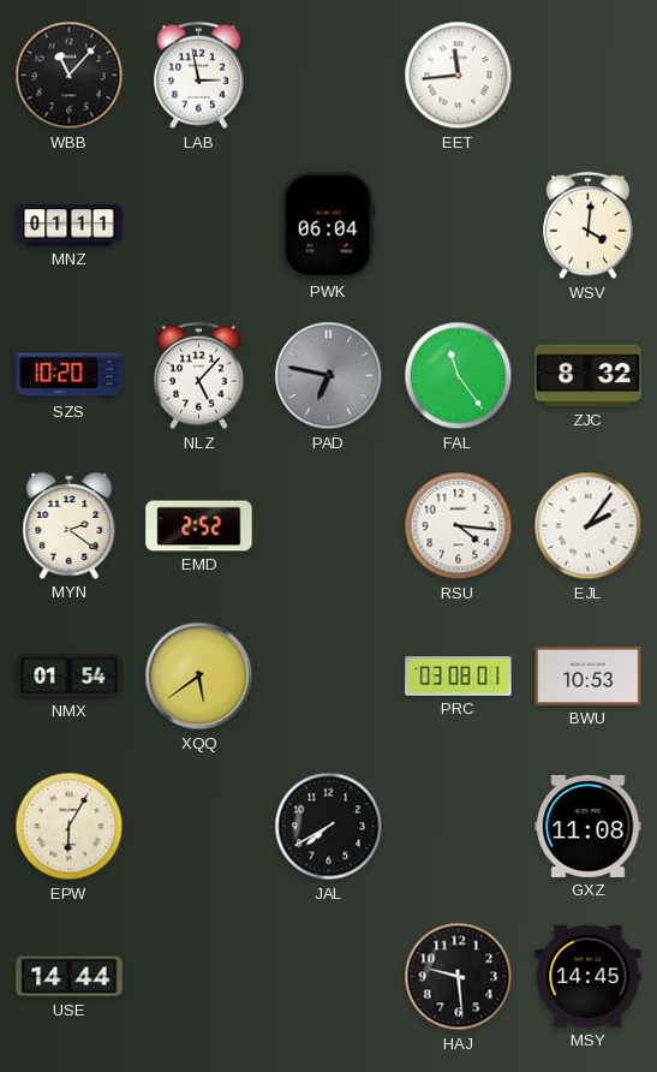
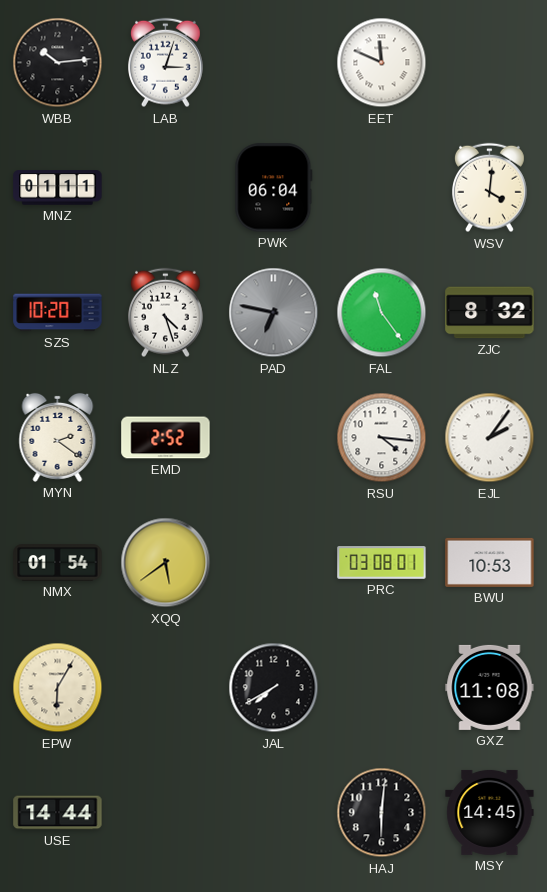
WBB: 11:07 -> 10:14
LAB: 2:58 -> 3:03
EET: 11:44 -> 11:49
NLZ: 5:07 -> 4:27
HAJ: 9:29 -> 6:01
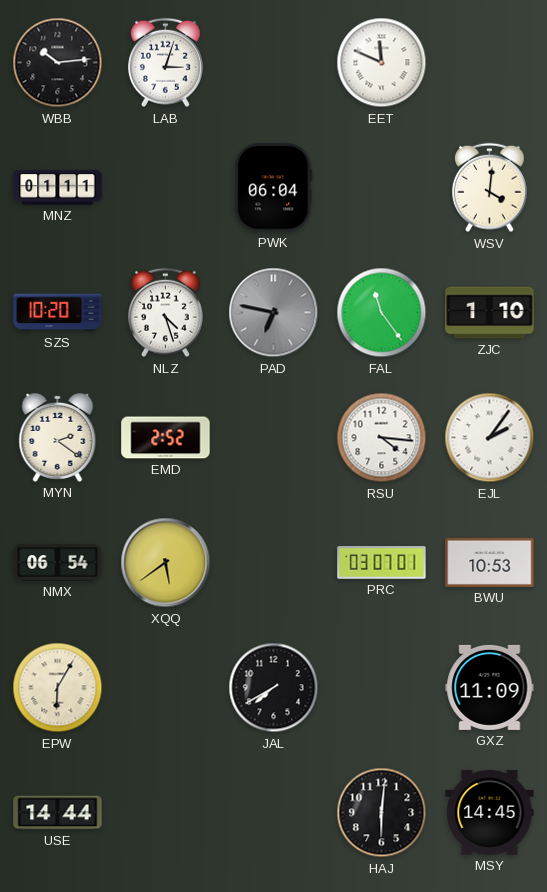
ZJC: 8:32 -> 1:10
NMX: 01:54 -> 06:54
PRC: 03:08 -> 03:07
GXZ: 11:08 -> 11:09
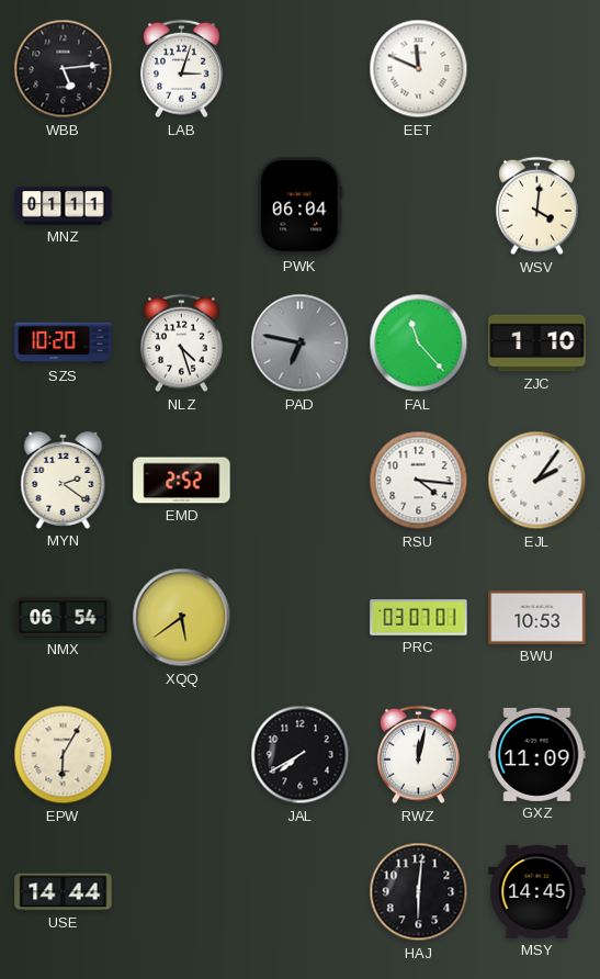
WBB: 10:14 -> 5:14
FAL: 11:24 -> 11:23
RWZ: none -> 12:02
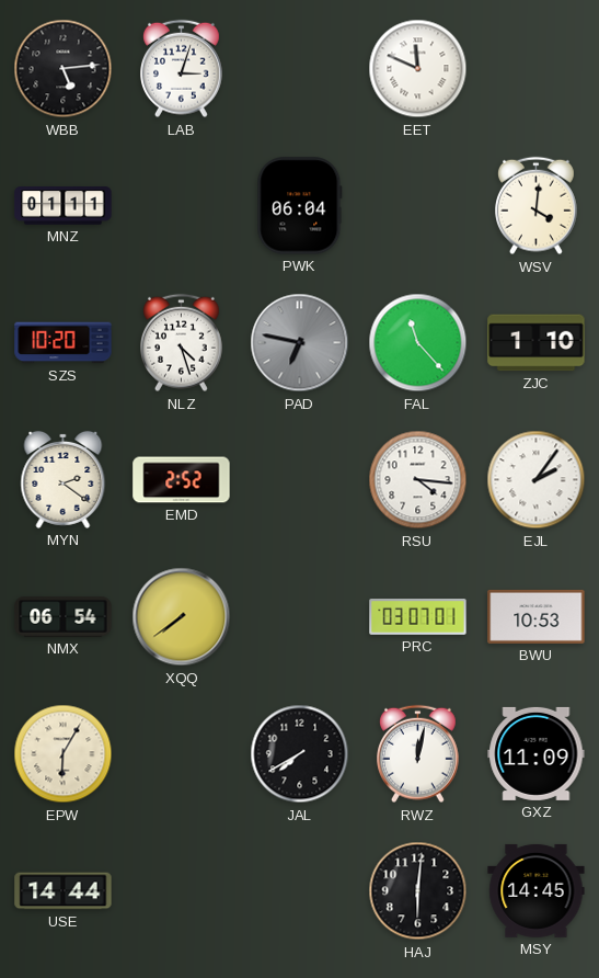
XQQ: 5:39 -> 7:39
